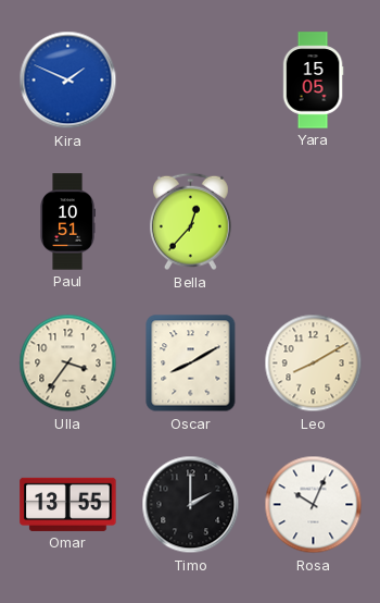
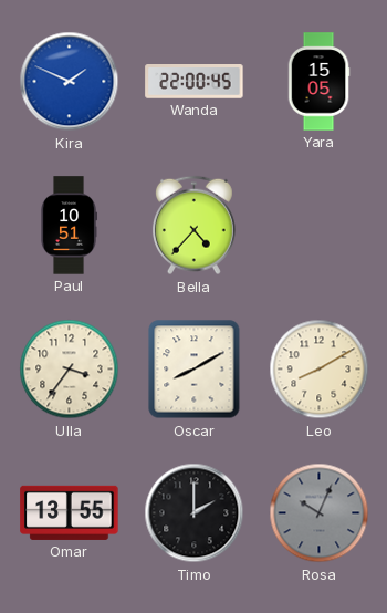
Wanda: none -> 22:00
Bella: 12:37 -> 4:37
Rosa dial: white -> grey
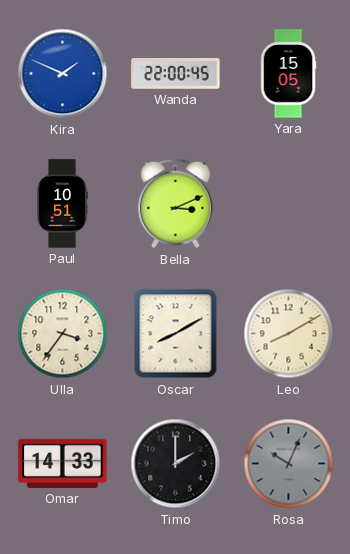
Bella: 4:37 -> 3:11
Omar: 13:55 -> 14:33
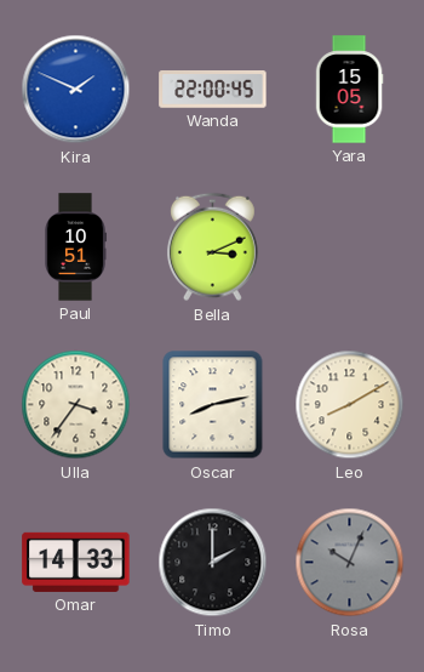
Oscar: 8:10 -> 8:13
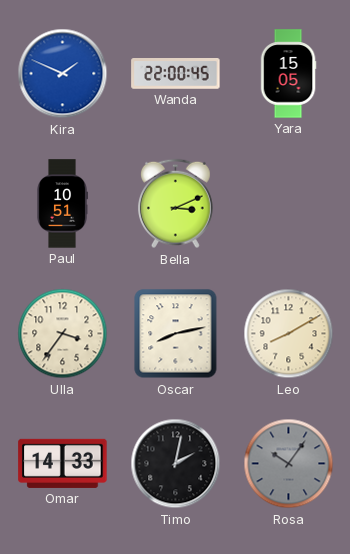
Timo: 2:00 -> 2:02
Rosa: 10:04 -> 10:06
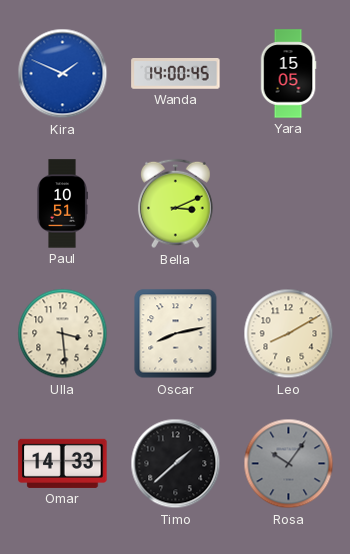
Wanda: 22:00 -> 14:00
Ulla: 3:36 -> 3:29
Timo: 2:02 -> 1:38
